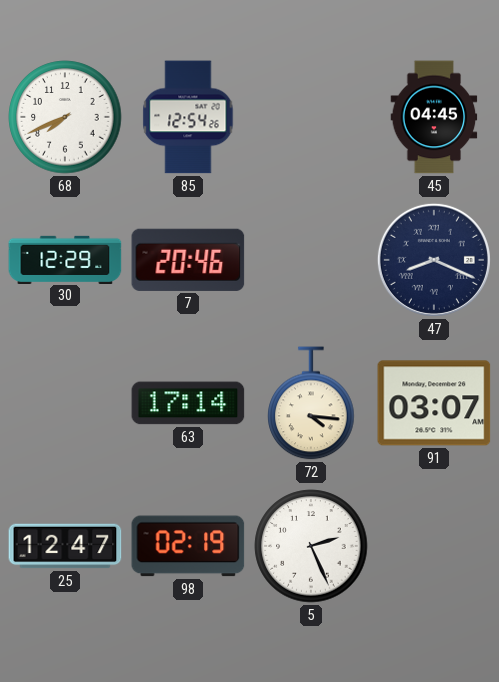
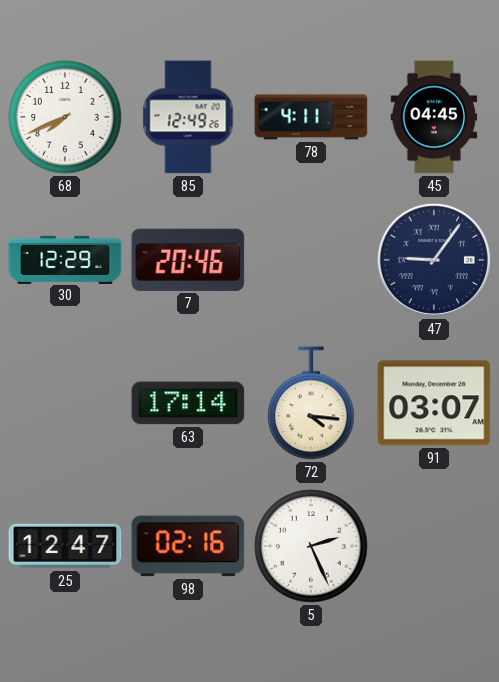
85: 12:54 -> 12:49
78: none -> 4:11
47: 8:19 -> 9:06
98: 02:19 -> 02:16
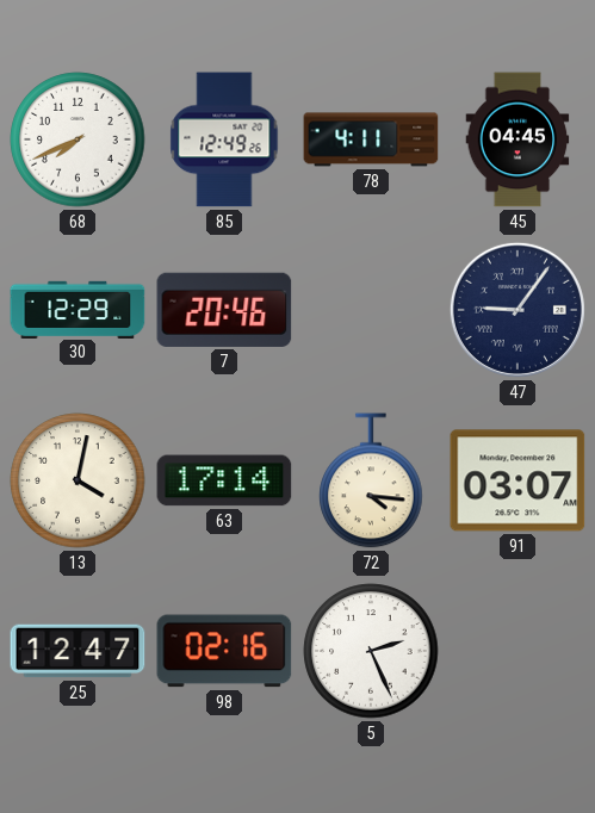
13: none -> 4:02
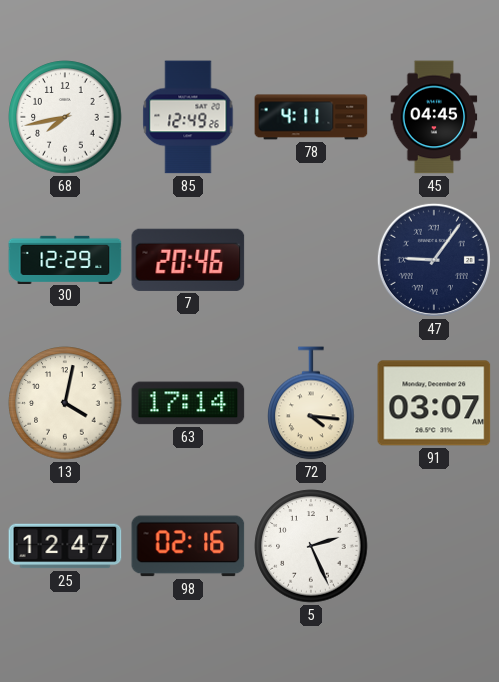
68: 7:41 -> 7:43
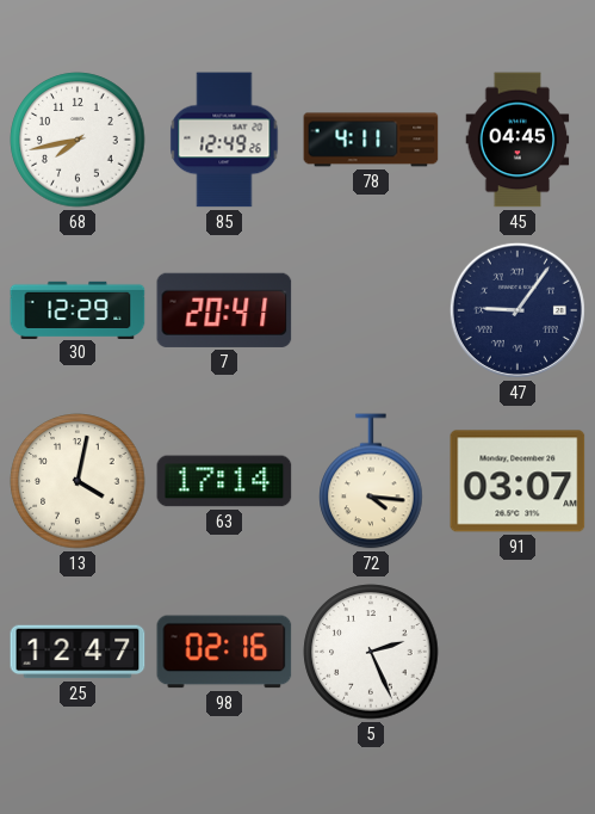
7: 20:46 -> 20:41
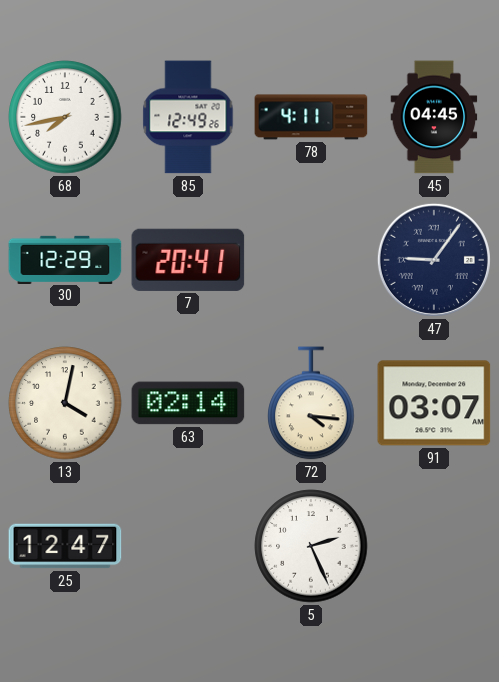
63: 17:14 -> 02:14
98: 02:16 -> none
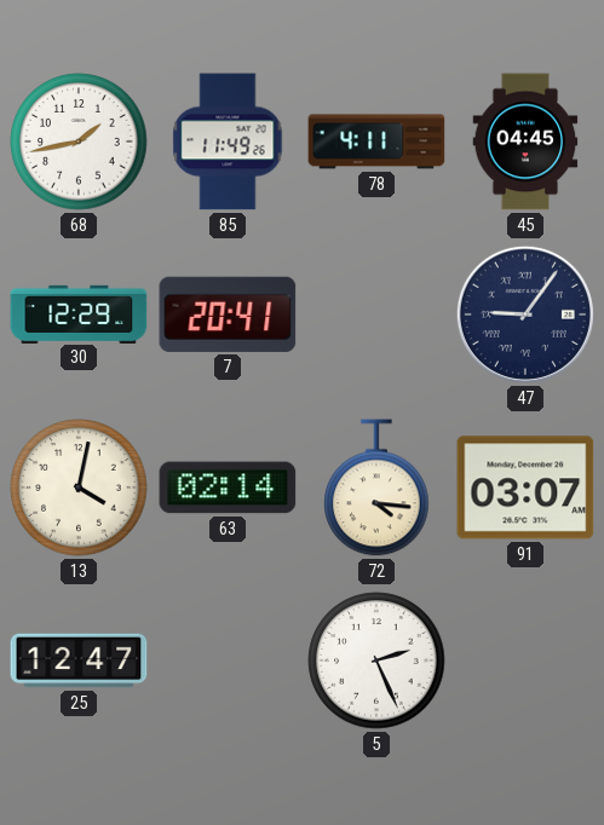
68: 7:43 -> 1:43
85: 12:49 -> 11:49
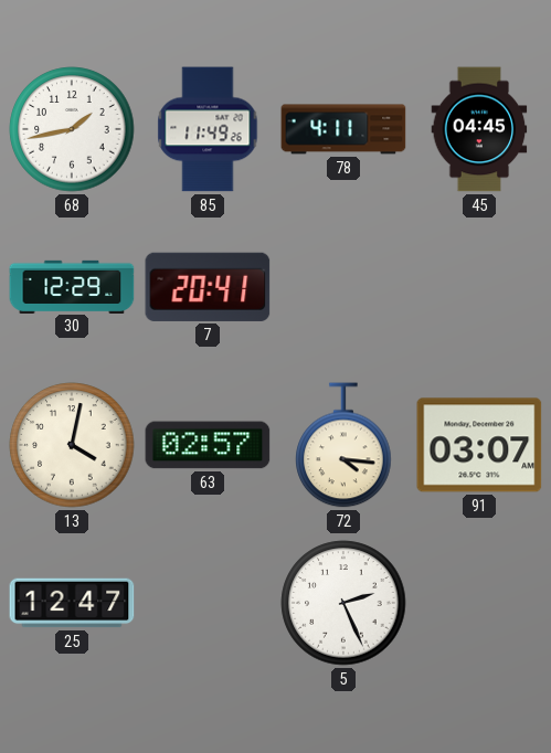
47: 9:06 -> none
63: 02:14 -> 02:57
